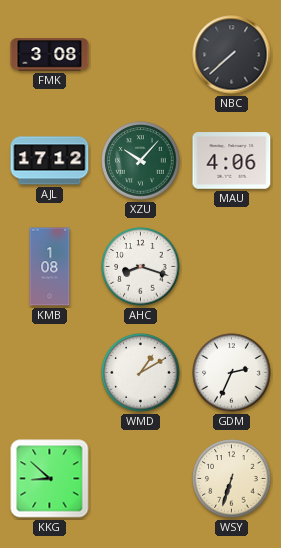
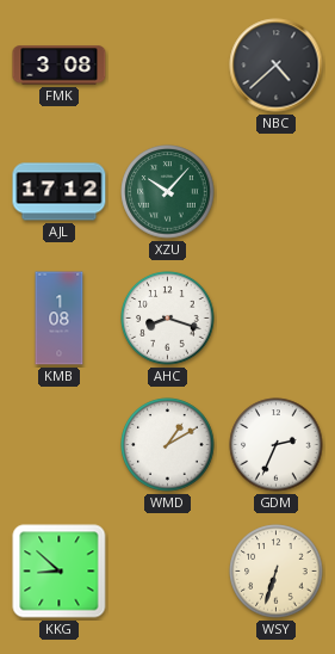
NBC: 7:38 -> 4:38
MAU: 4:06 -> none
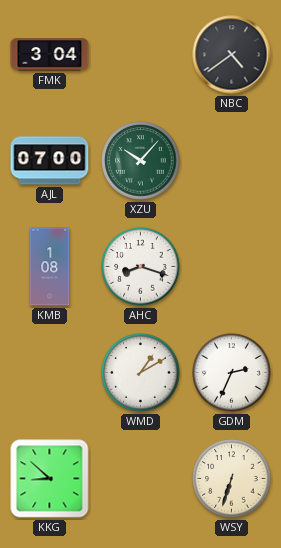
FMK: 3:08 -> 3:04
NBC: 4:38 -> 4:39
AJL: 17:12 -> 07:00
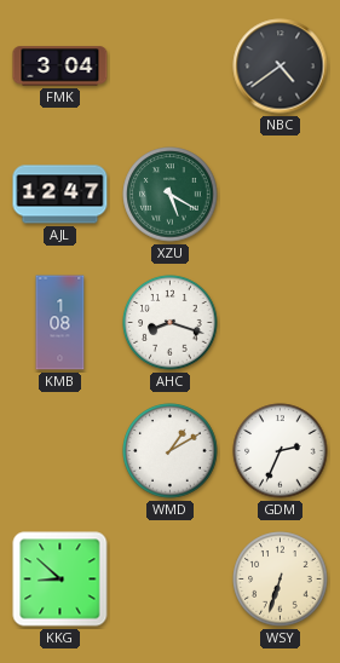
AJL: 07:00 -> 12:47
XZU: 10:07 -> 5:20
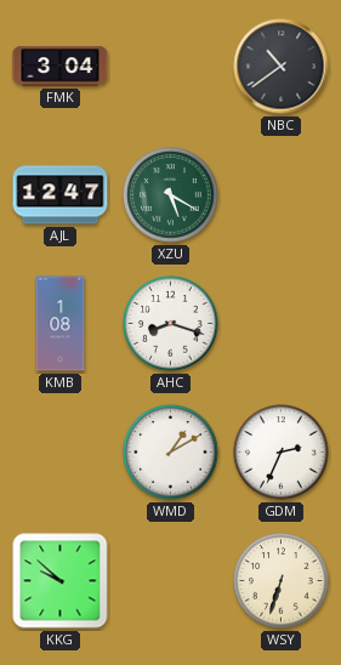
NBC: 4:39 -> 10:39
KKG: 8:52 -> 9:52
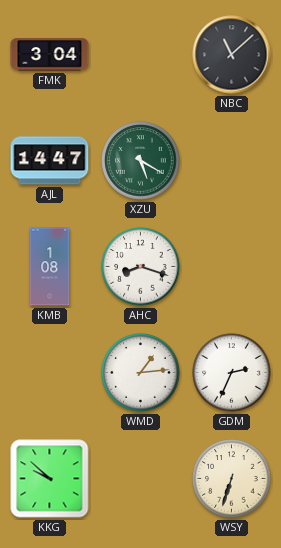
NBC: 10:39 -> 11:08
AJL: 12:47 -> 14:47
WMD: 1:10 -> 1:14
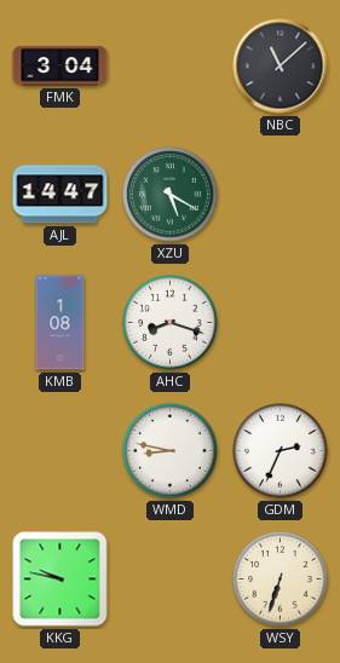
WMD: 1:14 -> 8:47
KKG: 9:52 -> 9:47
